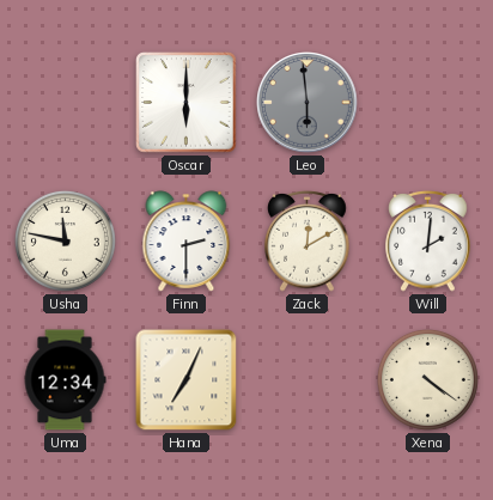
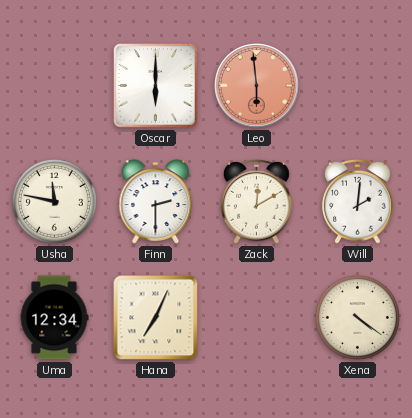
Leo dial: grey -> salmon
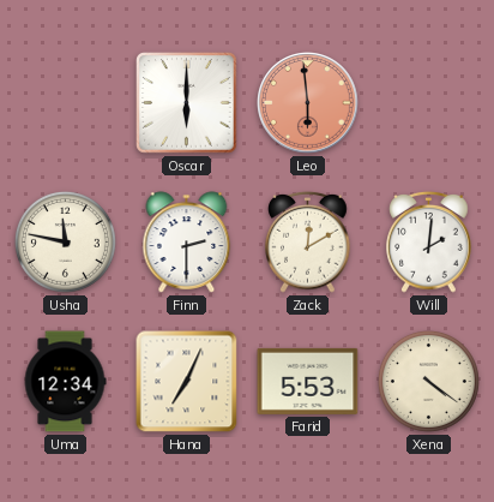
Farid: none -> 5:53
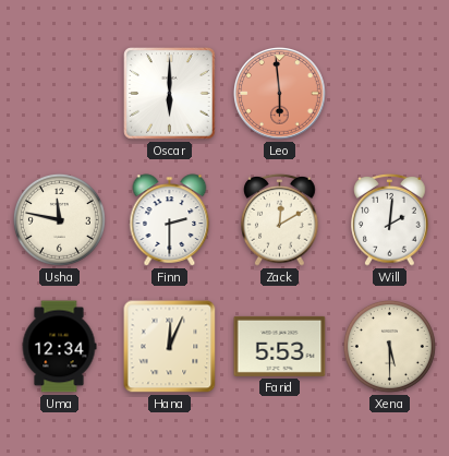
Hana: 7:04 -> 12:04
Xena: 4:21 -> 5:30
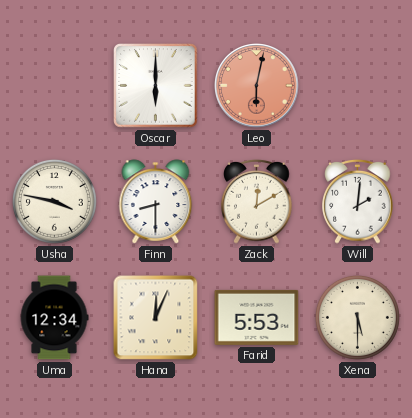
Leo: 5:59 -> 6:02
Usha: 11:47 -> 3:47
Finn: 2:30 -> 8:30
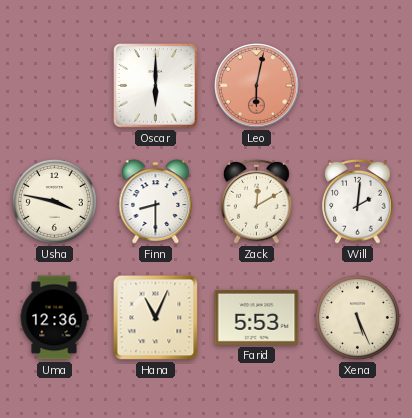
Uma: 12:34 -> 12:36
Hana: 12:04 -> 11:04
Xena: 5:30 -> 5:26
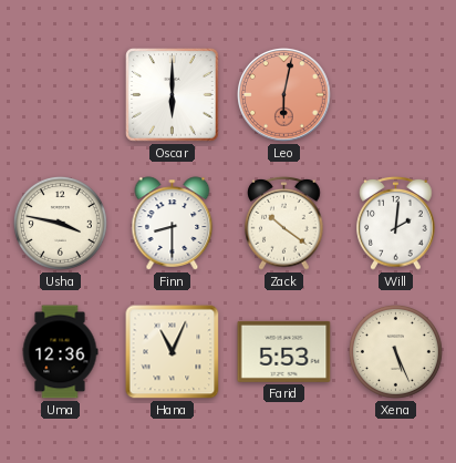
Zack: 12:10 -> 10:21
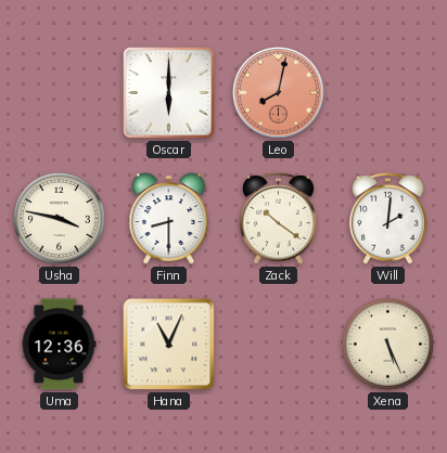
Leo: 6:02 -> 8:02
Farid: 5:53 -> none
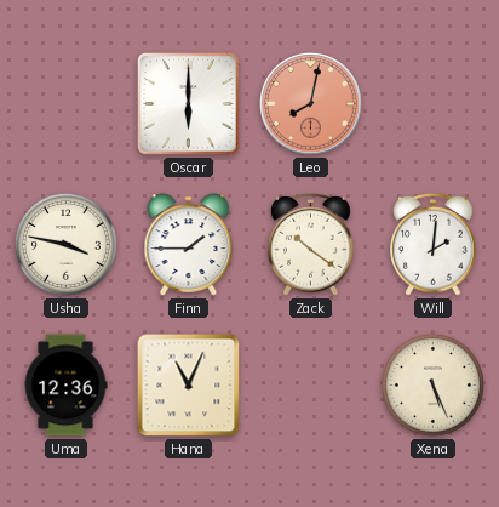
Finn: 8:30 -> 1:45
